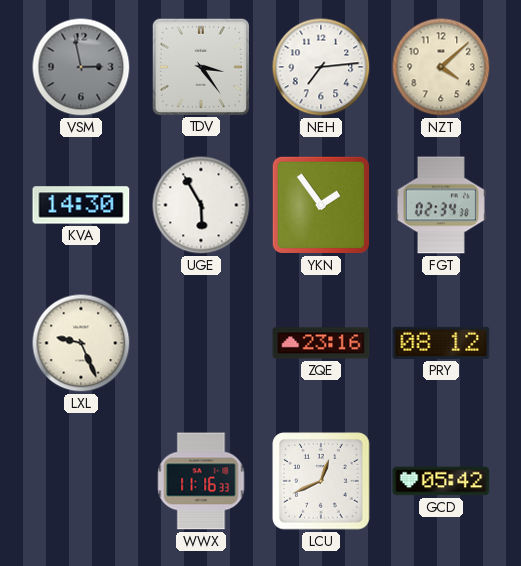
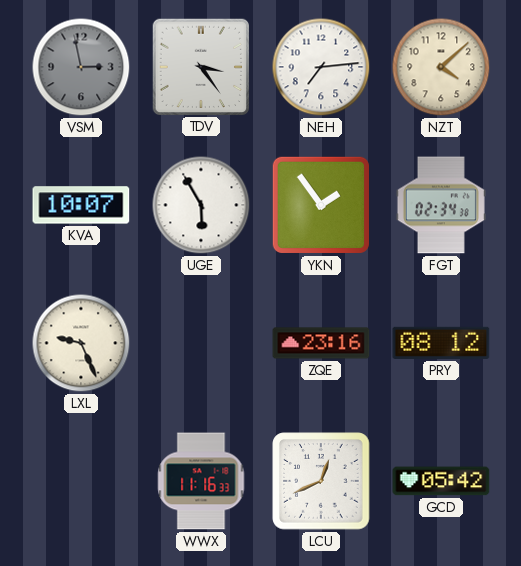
KVA: 14:30 -> 10:07
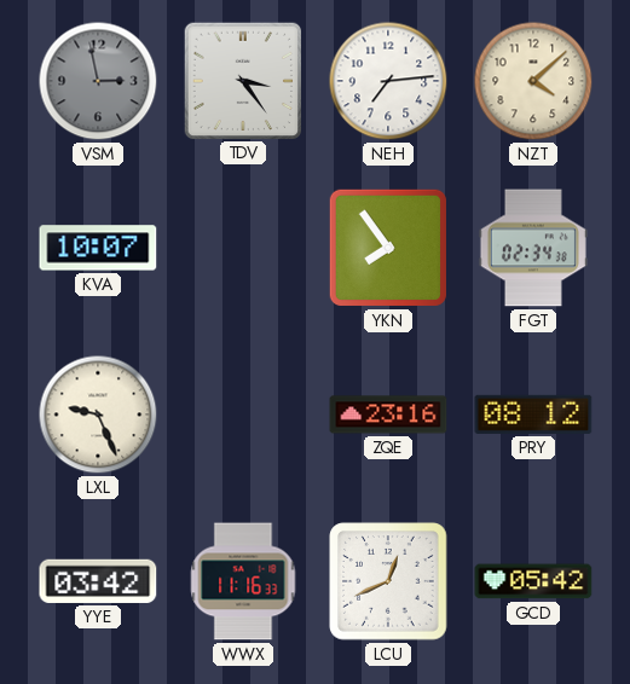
UGE: 5:55 -> none
YKN: 1:54 -> 7:54
YYE: none -> 03:42
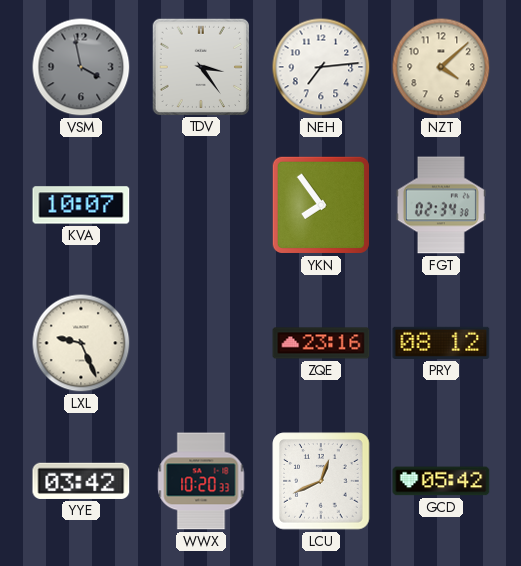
VSM: 2:58 -> 3:58
WWX: 11:16 -> 10:20
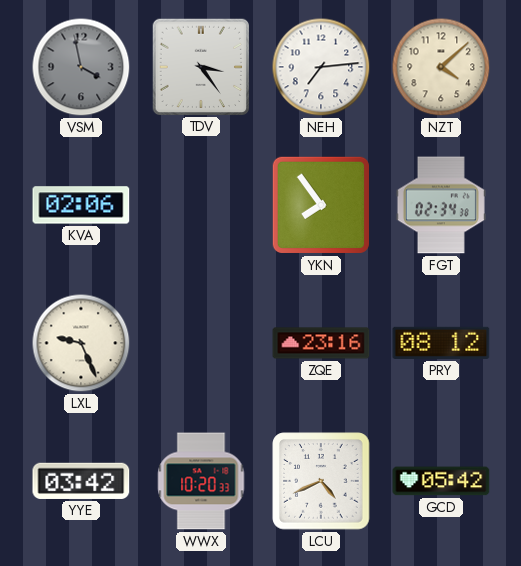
KVA: 10:07 -> 02:06
LCU: 12:41 -> 4:41
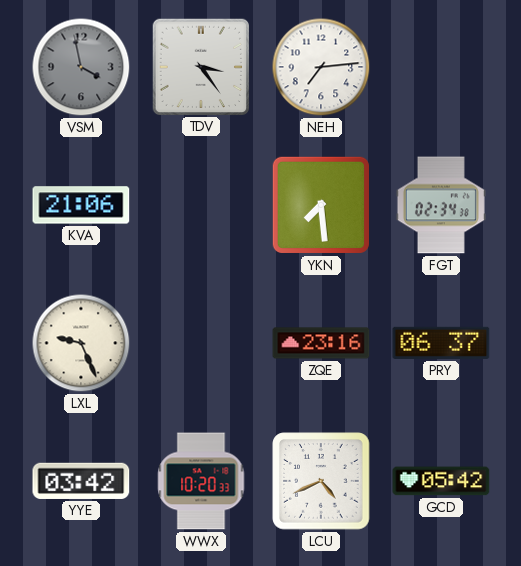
NZT: 4:08 -> none
KVA: 02:06 -> 21:06
YKN: 7:54 -> 7:29
PRY: 08:12 -> 06:37
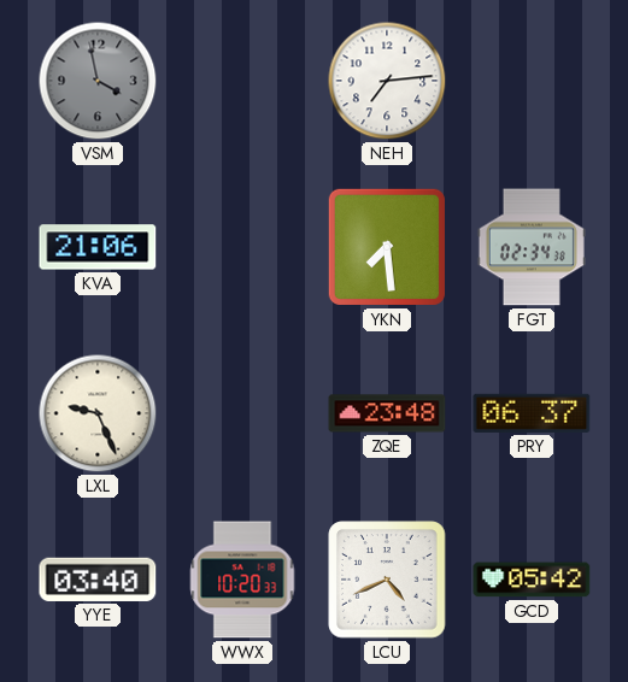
TDV: 3:24 -> none
ZQE: 23:16 -> 23:48
YYE: 03:42 -> 03:40
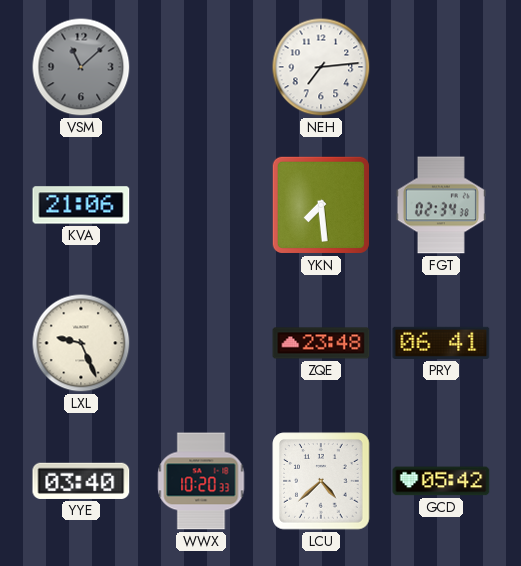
VSM: 3:58 -> 11:08
PRY: 06:37 -> 06:41
LCU: 4:41 -> 4:38
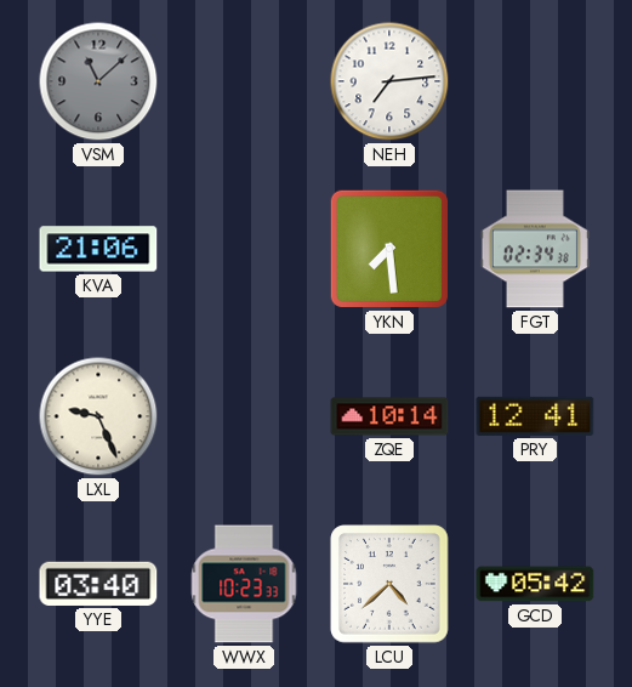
ZQE: 23:48 -> 10:14
PRY: 06:41 -> 12:41
WWX: 10:20 -> 10:23
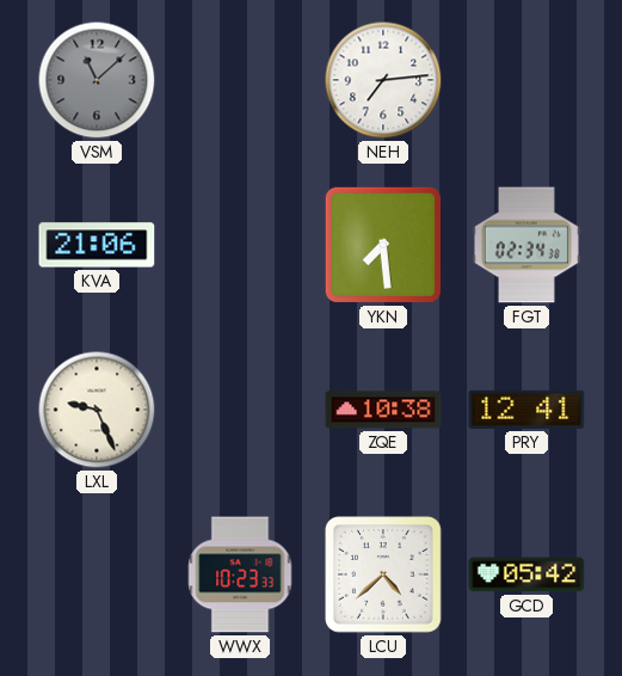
ZQE: 10:14 -> 10:38
YYE: 03:40 -> none
